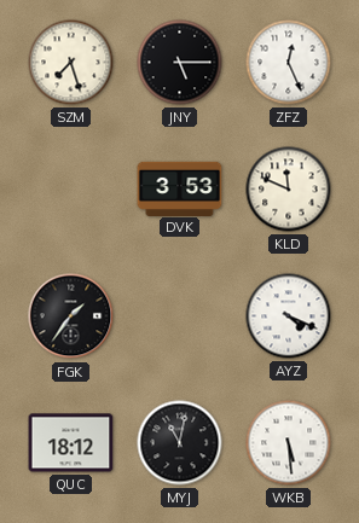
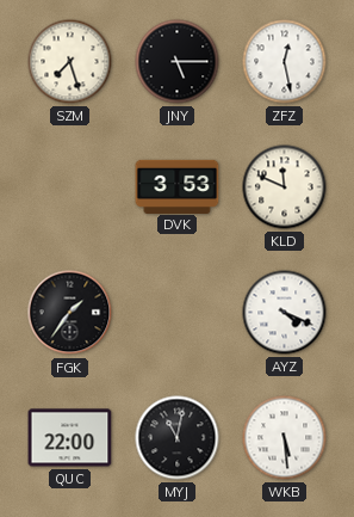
ZFZ: 12:26 -> 12:28
QUC: 18:12 -> 22:00
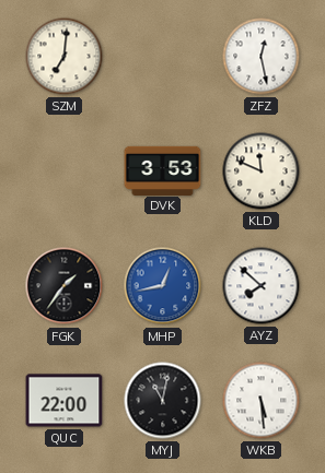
SZM: 7:27 -> 7:01
JNY: 5:15 -> none
MHP: none -> 12:43
AYZ: 4:19 -> 7:52
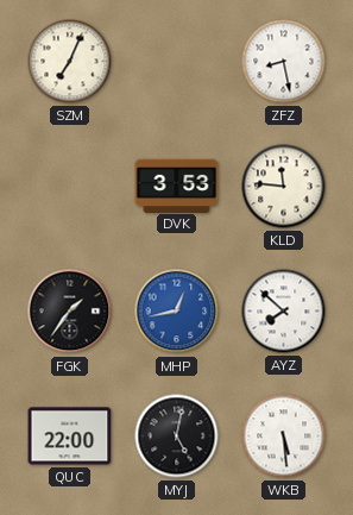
SZM: 7:01 -> 7:04
ZFZ: 12:28 -> 8:28
KLD: 11:49 -> 11:46
MYJ: 11:02 -> 5:02
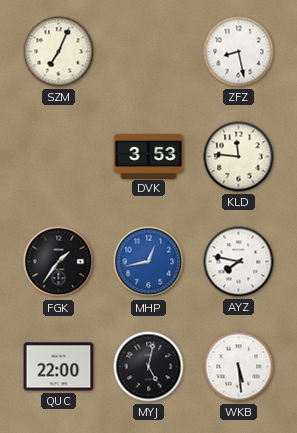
AYZ: 7:52 -> 7:47
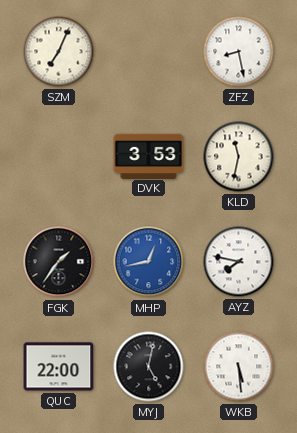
KLD: 11:46 -> 11:32
